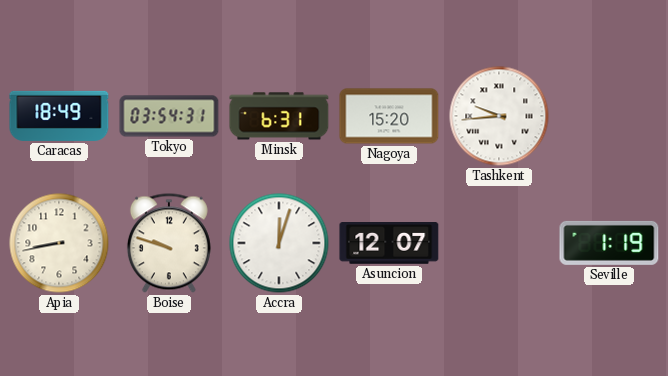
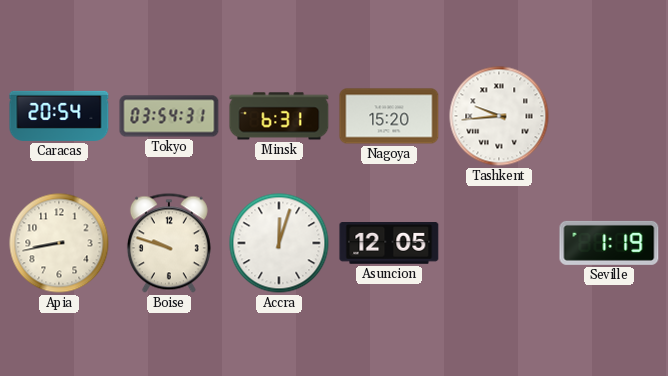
Caracas: 18:49 -> 20:54
Asuncion: 12:07 -> 12:05
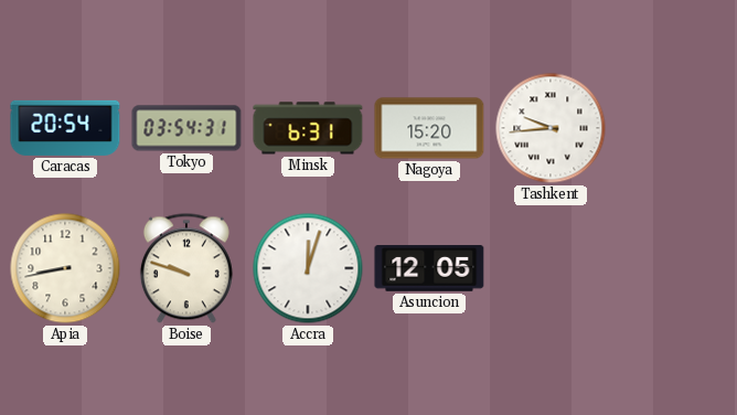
Seville: 1:19 -> none
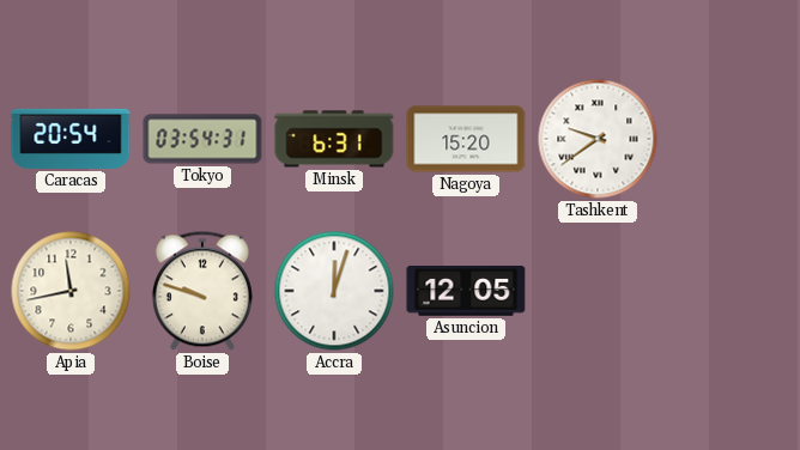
Tashkent: 9:44 -> 9:39
Apia: 8:43 -> 11:43
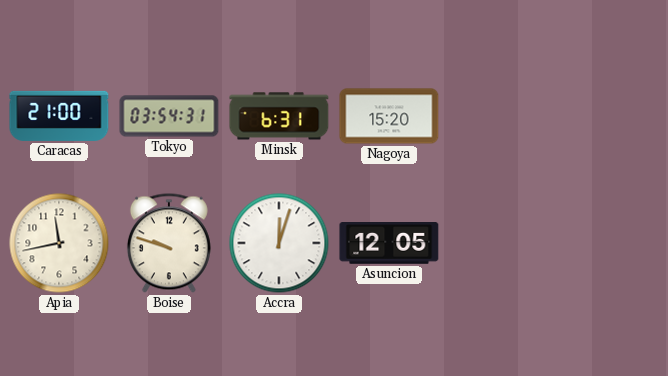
Caracas: 20:54 -> 21:00
Tashkent: 9:39 -> none
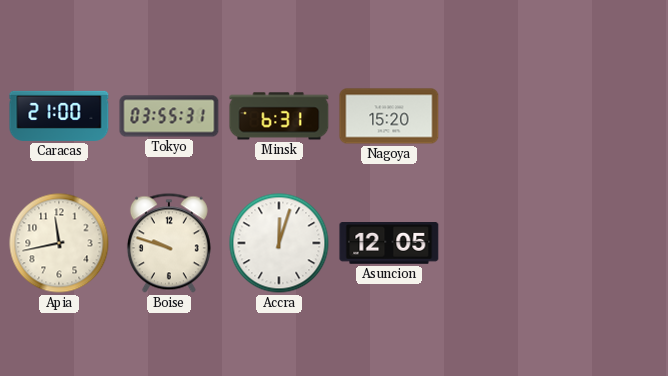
Tokyo: 03:54 -> 03:55
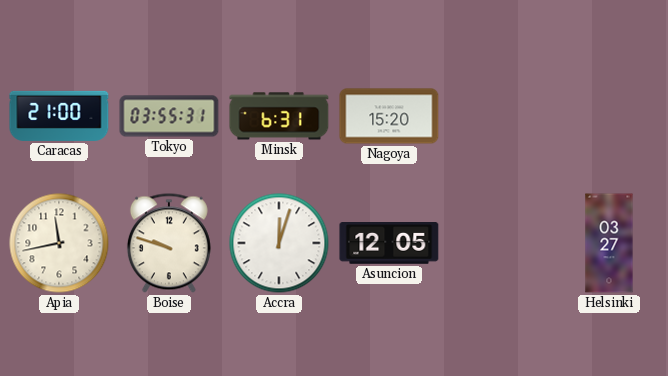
Helsinki: none -> 03:27
